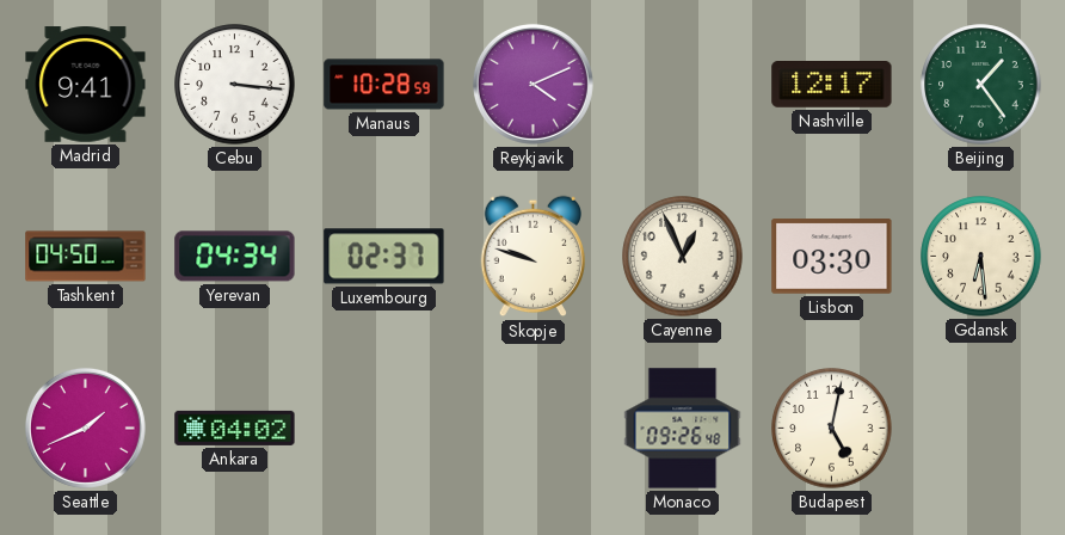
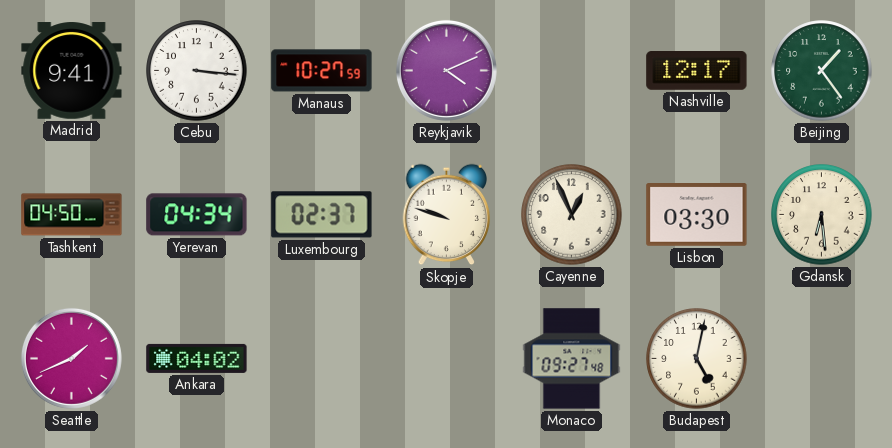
Manaus: 10:28 -> 10:27
Monaco: 09:26 -> 09:27
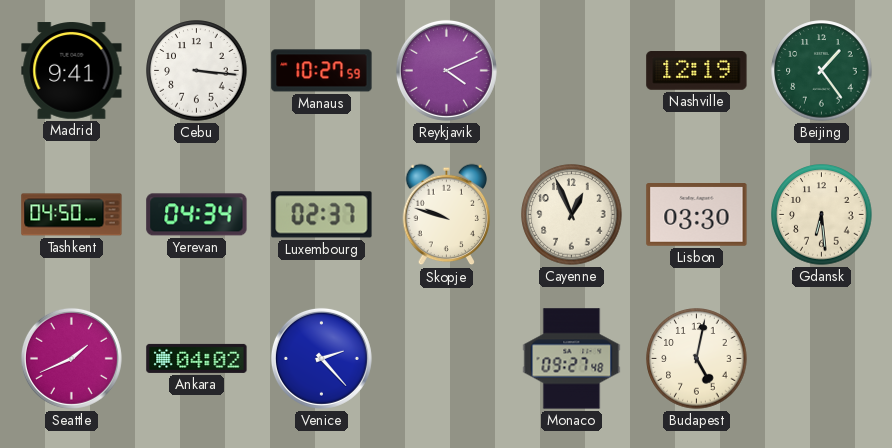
Nashville: 12:17 -> 12:19
Venice: none -> 2:23
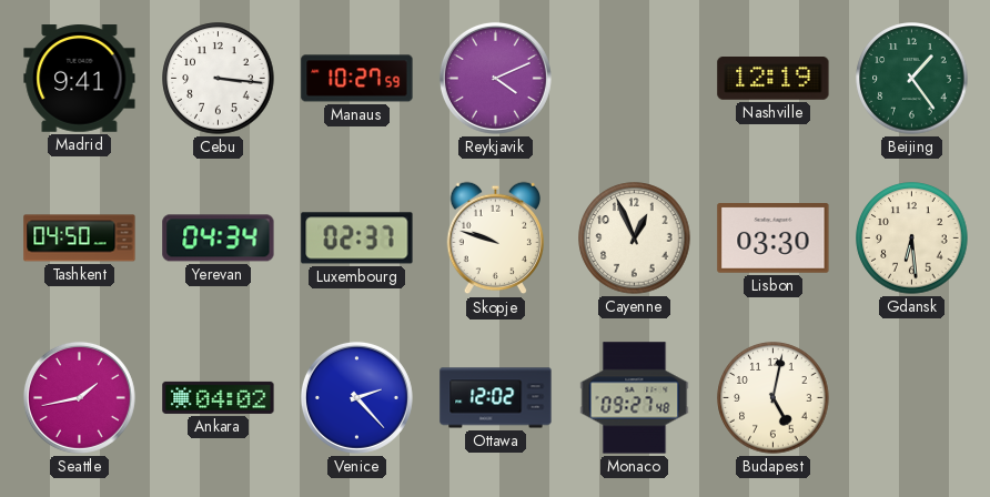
Seattle: 1:41 -> 1:43
Ottawa: none -> 12:02
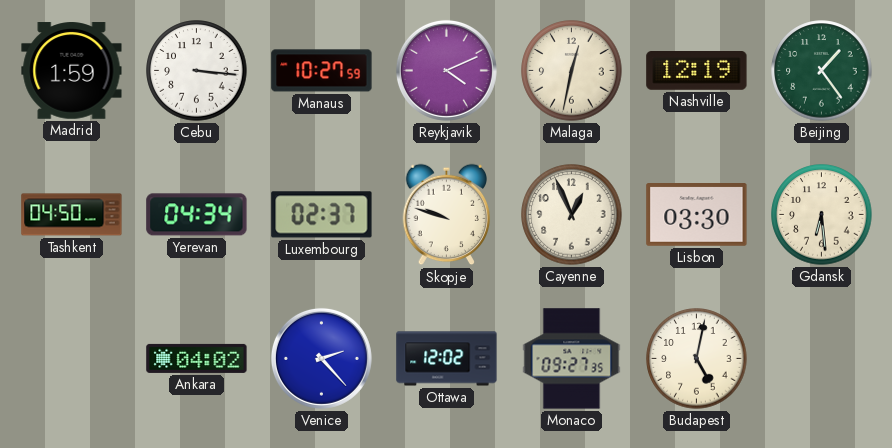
Madrid: 9:41 -> 1:59
Malaga: none -> 12:32
Seattle: 1:43 -> none
Monaco: 09:27:48 -> 09:27:35
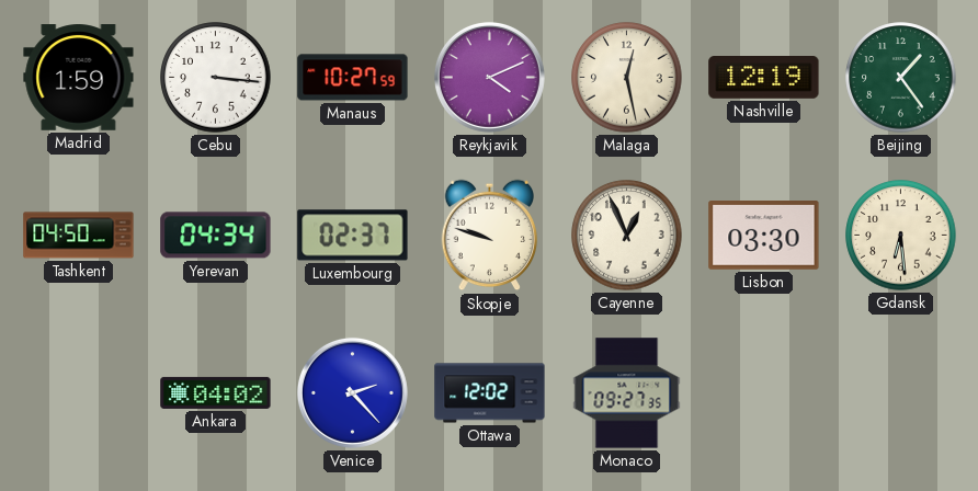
Malaga: 12:32 -> 12:28
Budapest: 5:02 -> none
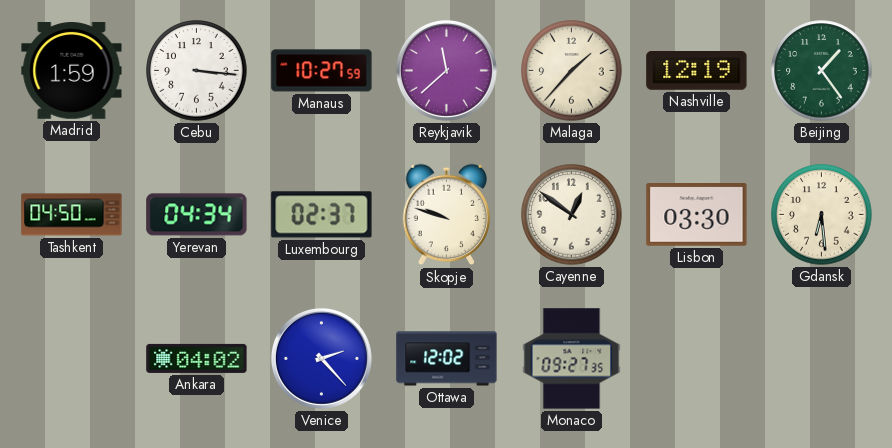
Reykjavik: 4:11 -> 11:38
Malaga: 12:28 -> 1:37
Cayenne: 12:56 -> 12:51
